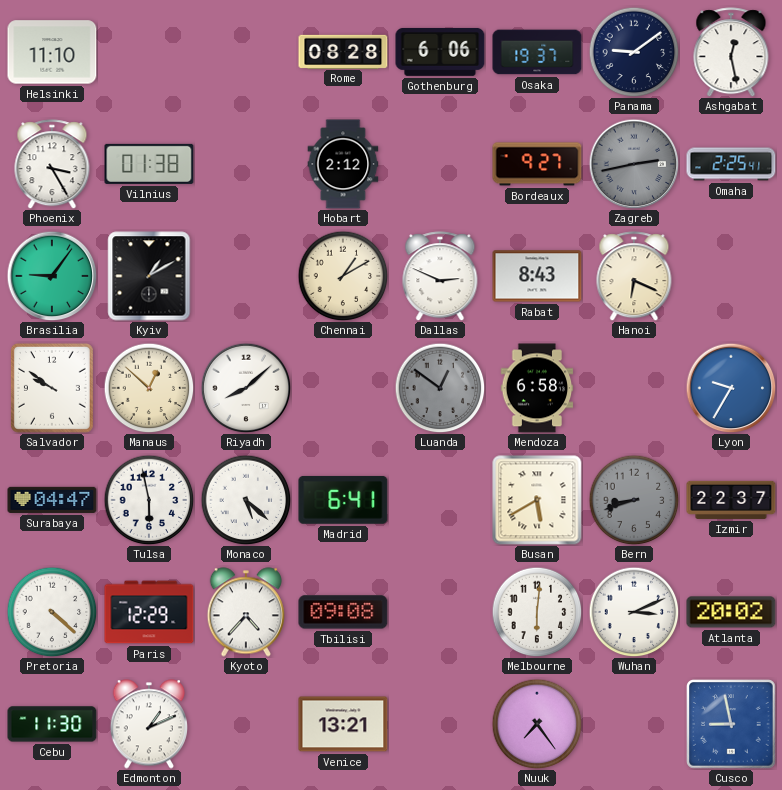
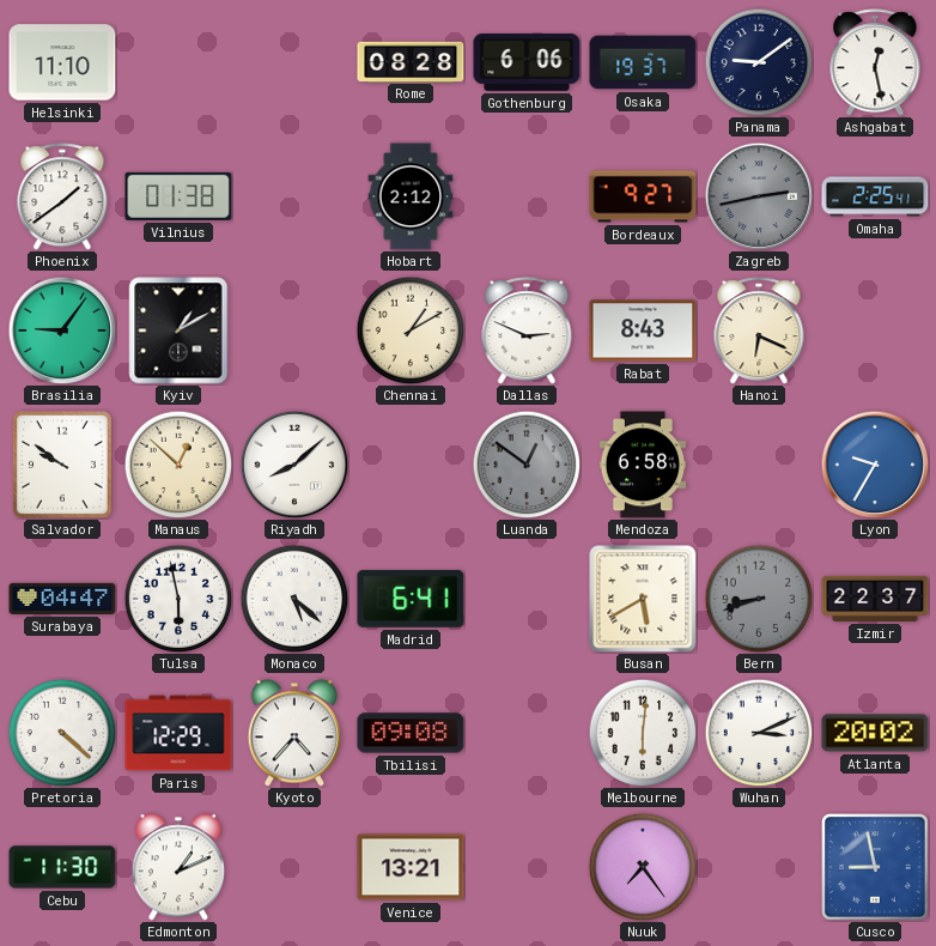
Phoenix: 3:25 -> 1:39
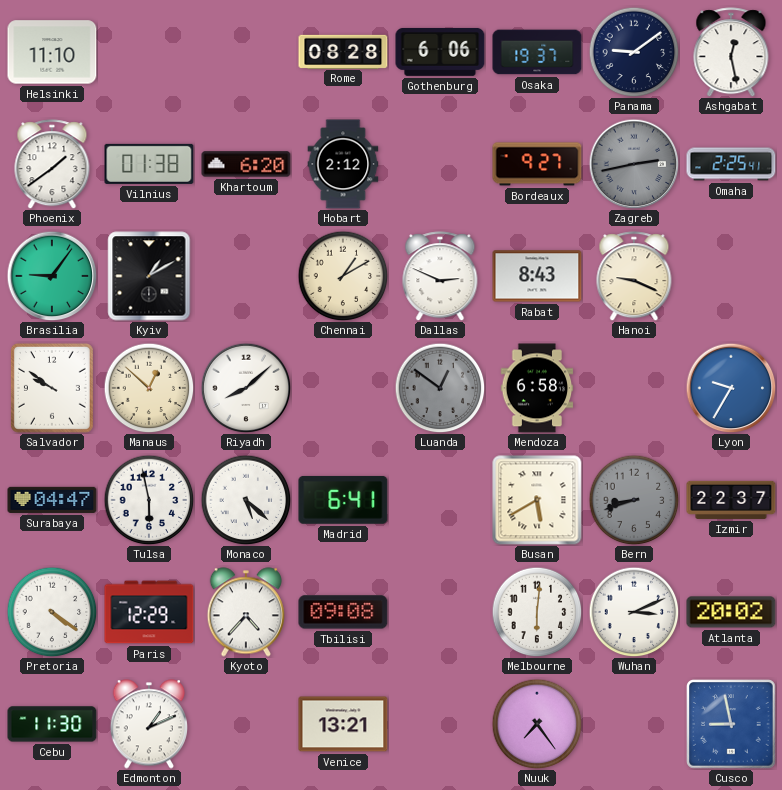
Khartoum: none -> 6:20
Hanoi: 6:19 -> 9:19
Pretoria: 4:22 -> 4:21
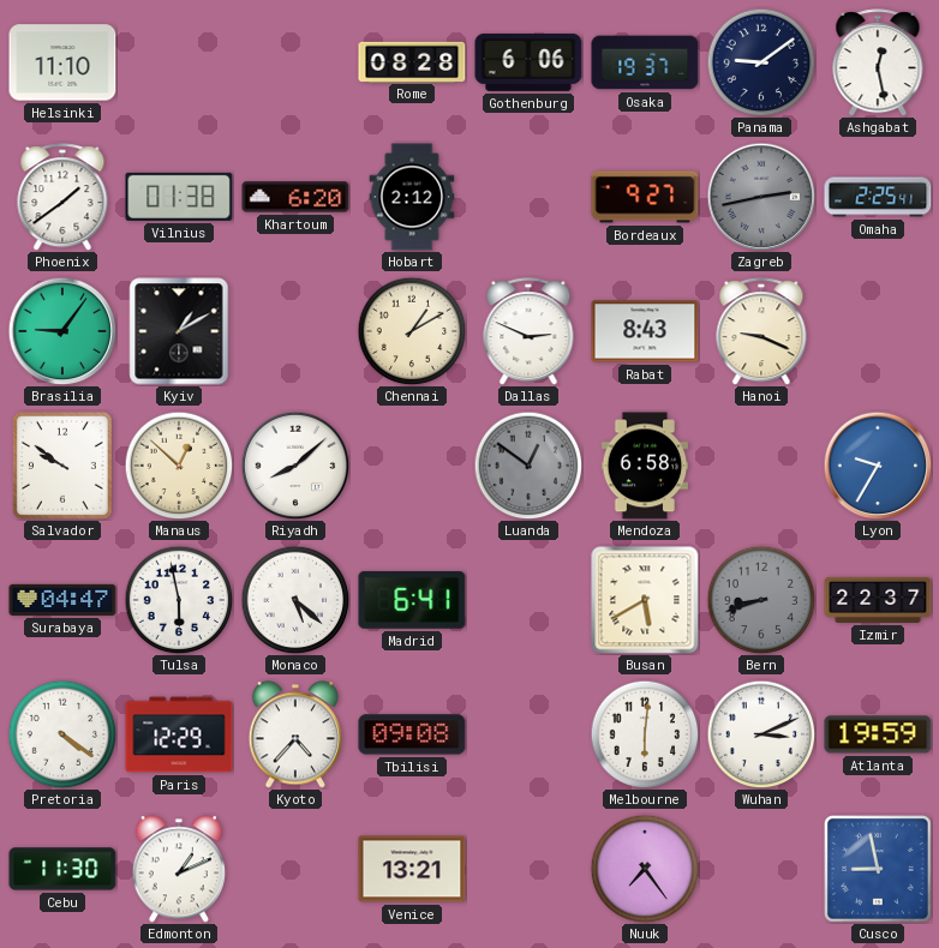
Atlanta: 20:02 -> 19:59
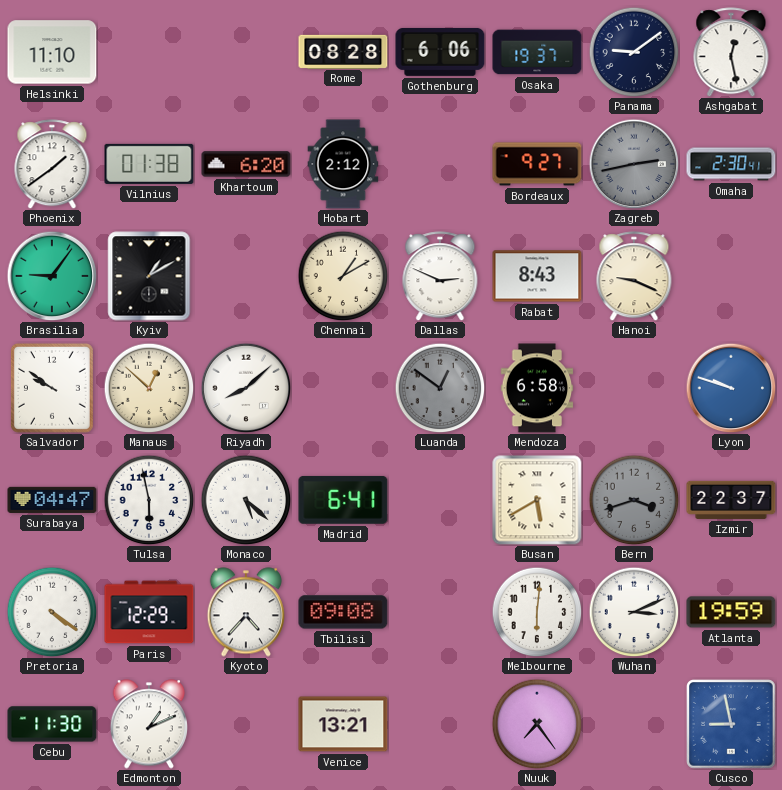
Omaha: 2:25 -> 2:30
Lyon: 9:35 -> 9:48
Bern: 8:42 -> 3:42
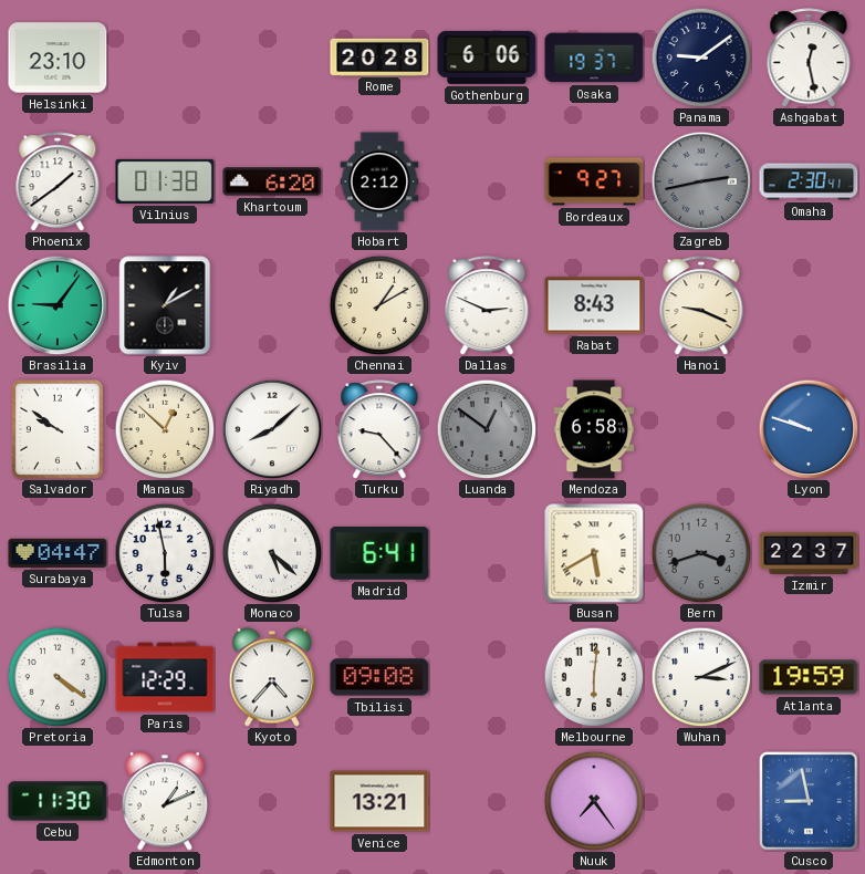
Helsinki: 11:10 -> 23:10
Rome: 08:28 -> 20:28
Turku: none -> 9:23
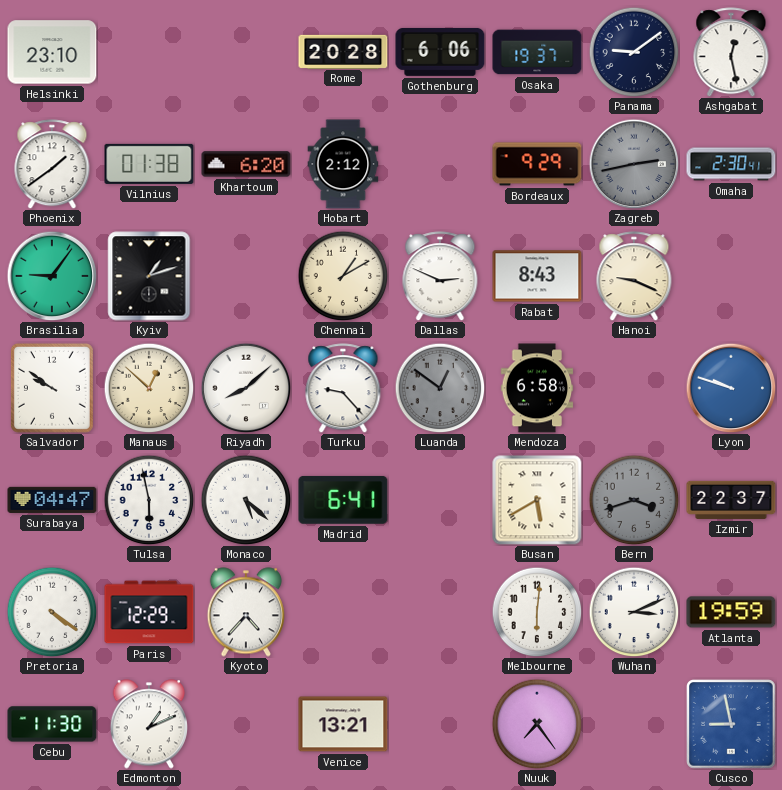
Bordeaux: 9:27 -> 9:29
Kyiv: 1:10 -> 1:12
Tbilisi: 09:08 -> none
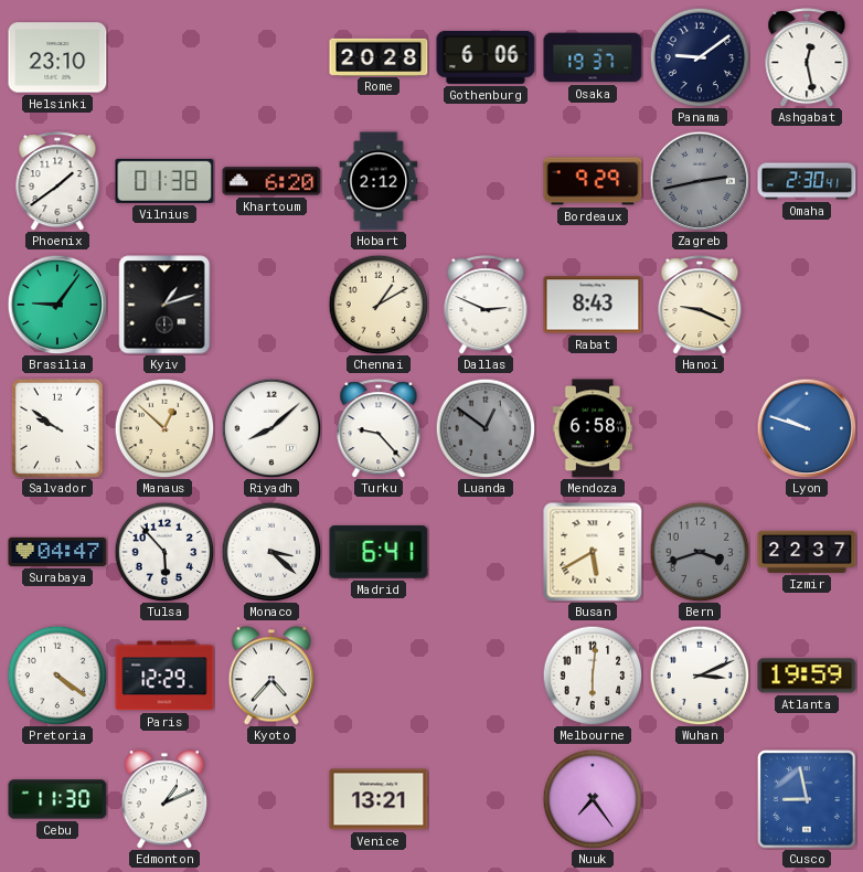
Tulsa: 5:58 -> 5:53
Monaco: 5:22 -> 3:22
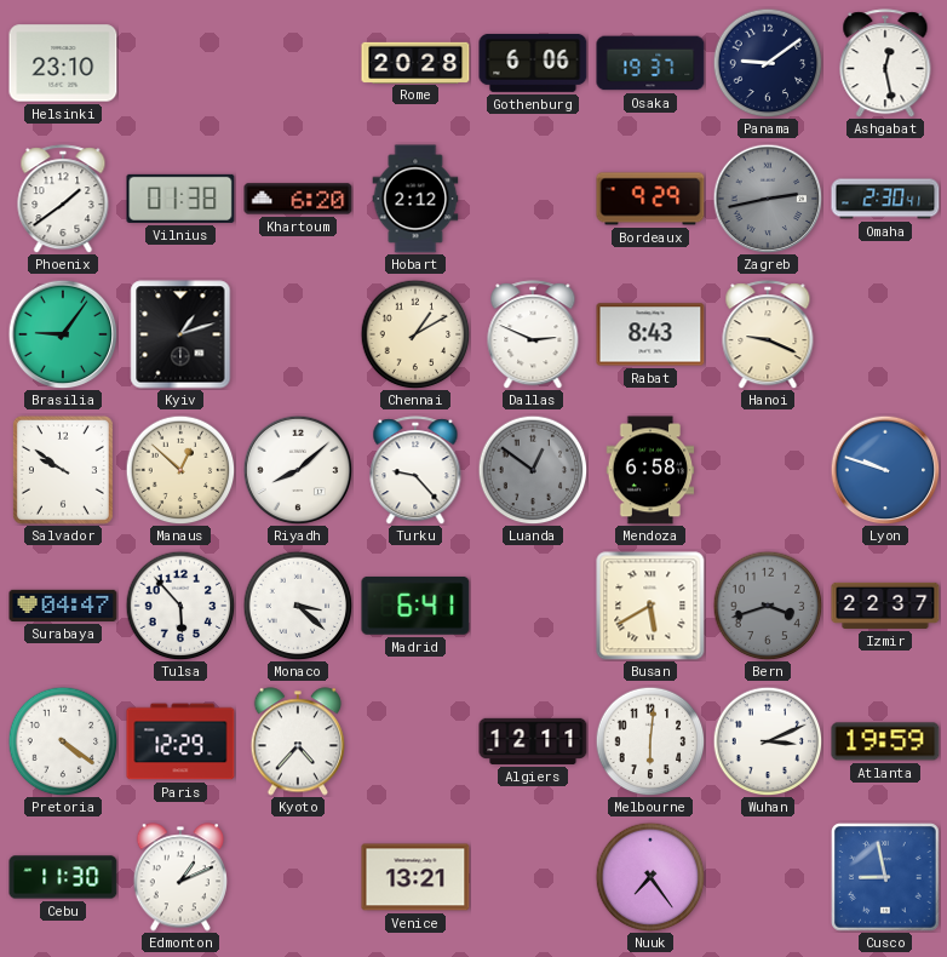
Algiers: none -> 12:11
